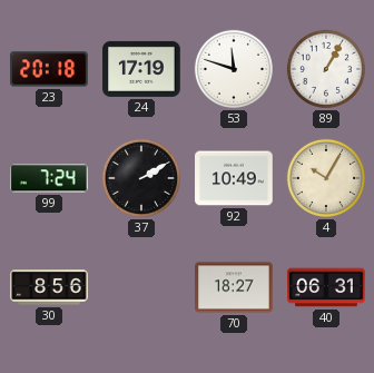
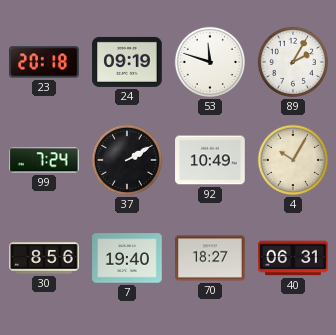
24: 17:19 -> 09:19
89: 1:05 -> 2:05
7: none -> 19:40
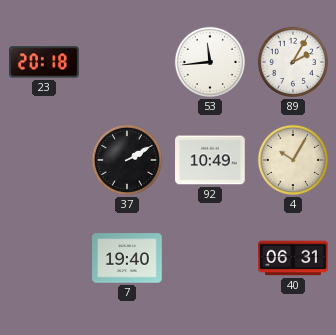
24: 09:19 -> none
53: 11:48 -> 11:44
99: 7:24 -> none
30: 8:56 -> none
70: 18:27 -> none
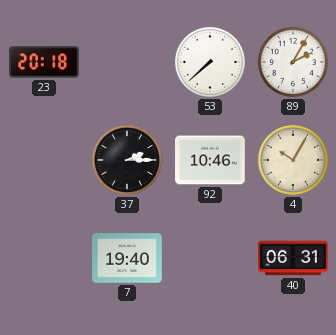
53: 11:44 -> 7:38
37: 2:10 -> 2:15
92: 10:49 -> 10:46
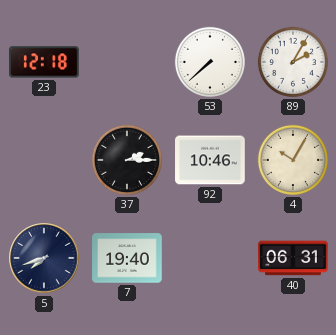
23: 20:18 -> 12:18
5: none -> 7:42
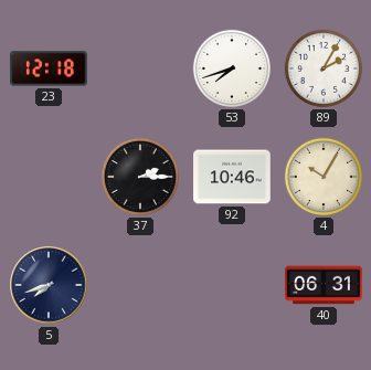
53: 7:38 -> 7:42
7: 19:40 -> none
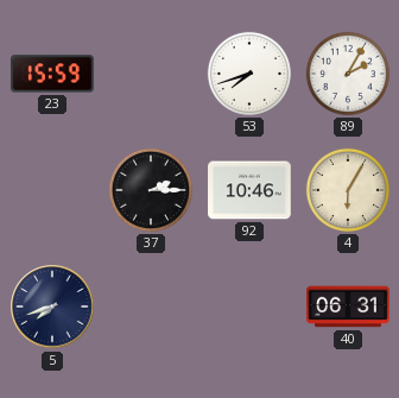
23: 12:18 -> 15:59
4: 10:05 -> 6:05
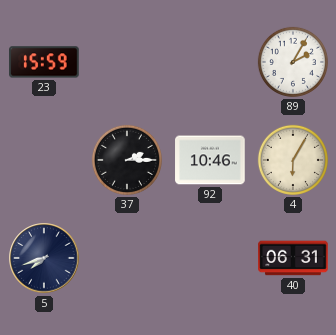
53: 7:42 -> none
